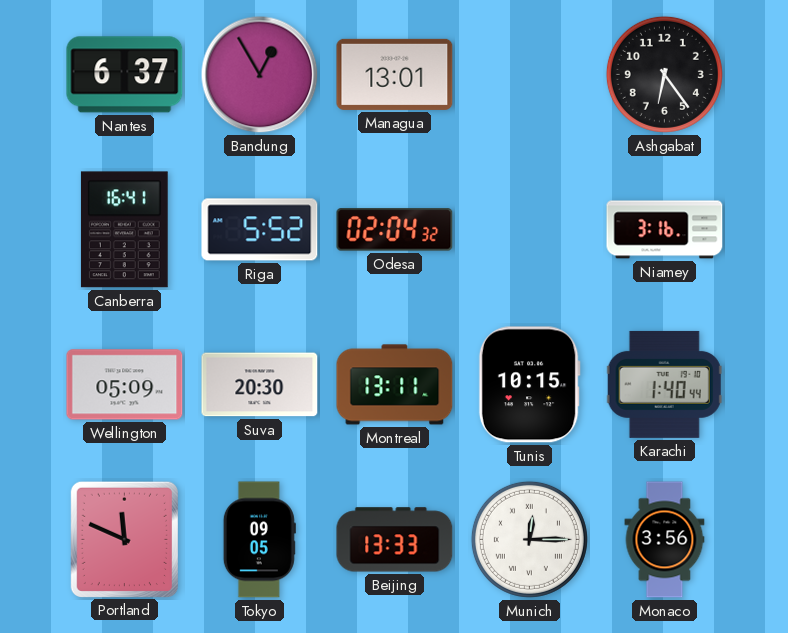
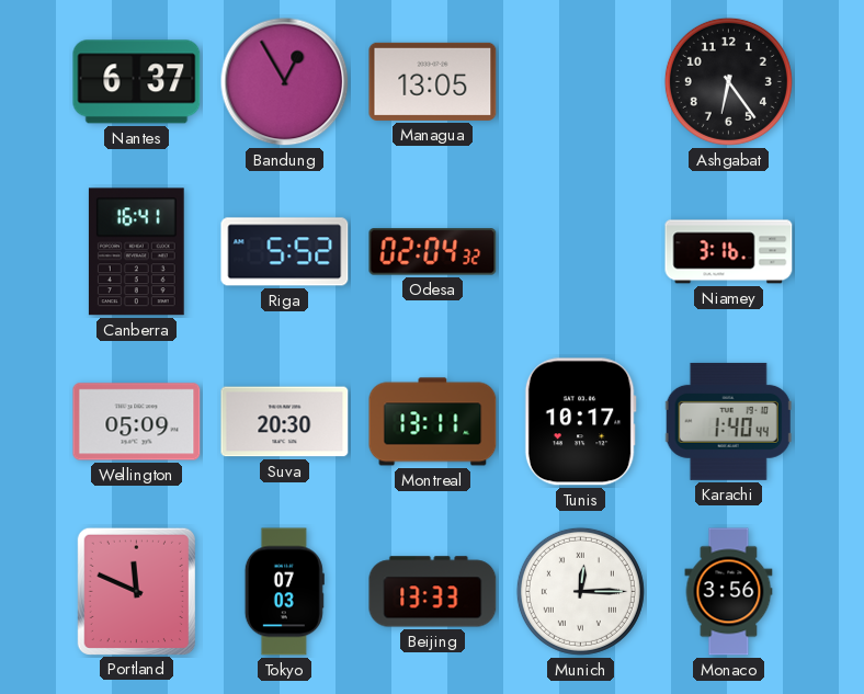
Managua: 13:01 -> 13:05
Tunis: 10:15 -> 10:17
Tokyo: 09:05 -> 07:03
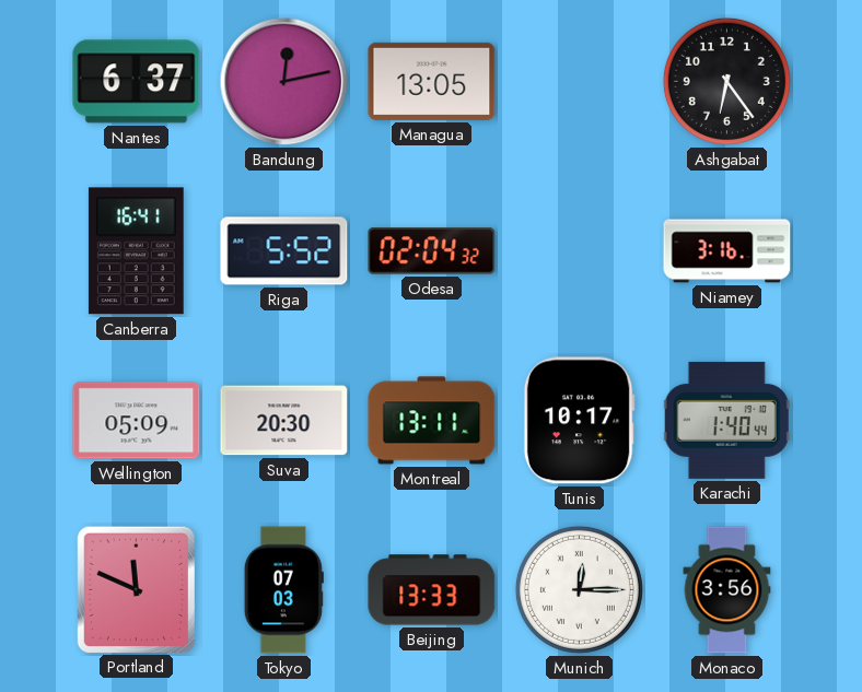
Bandung: 12:55 -> 12:13
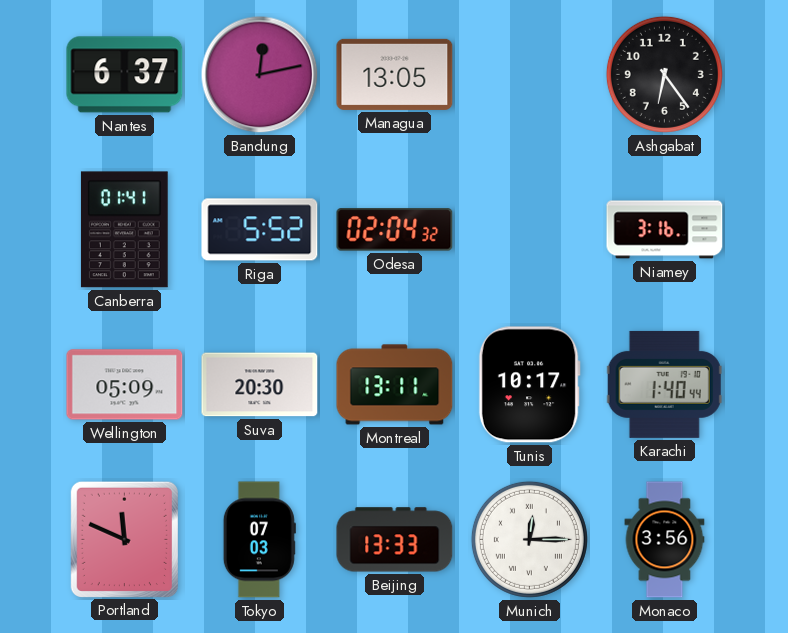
Canberra: 16:41 -> 01:41
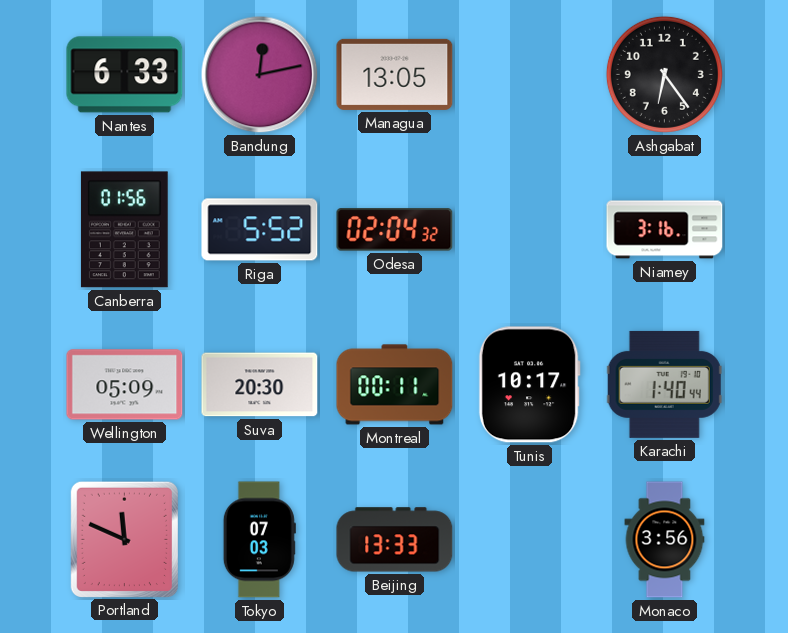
Nantes: 6:37 -> 6:33
Canberra: 01:41 -> 01:56
Montreal: 13:11 -> 00:11
Munich: 12:15 -> none
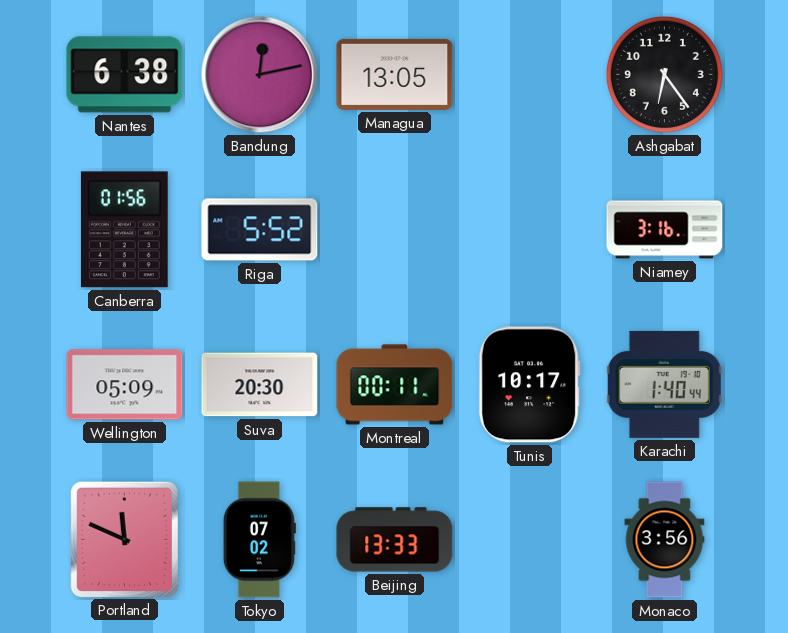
Nantes: 6:33 -> 6:38
Odesa: 02:04 -> none
Tokyo: 07:03 -> 07:02
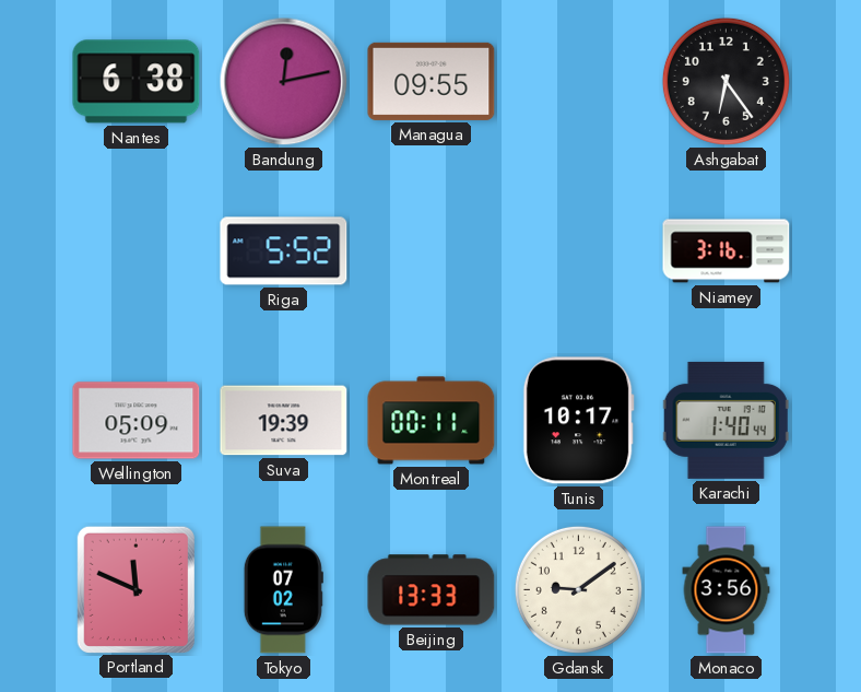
Managua: 13:05 -> 09:55
Canberra: 01:56 -> none
Suva: 20:30 -> 19:39
Gdansk: none -> 9:09
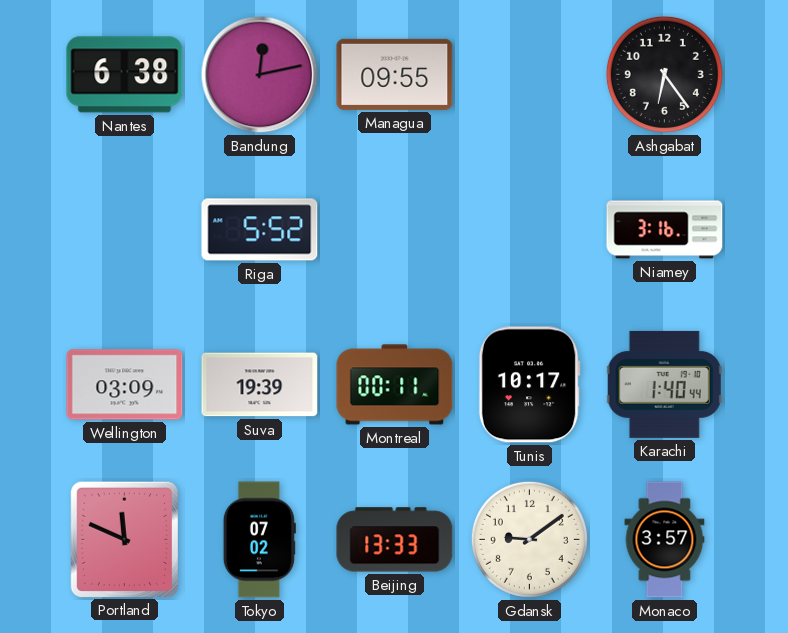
Wellington: 05:09 -> 03:09
Monaco: 3:56 -> 3:57
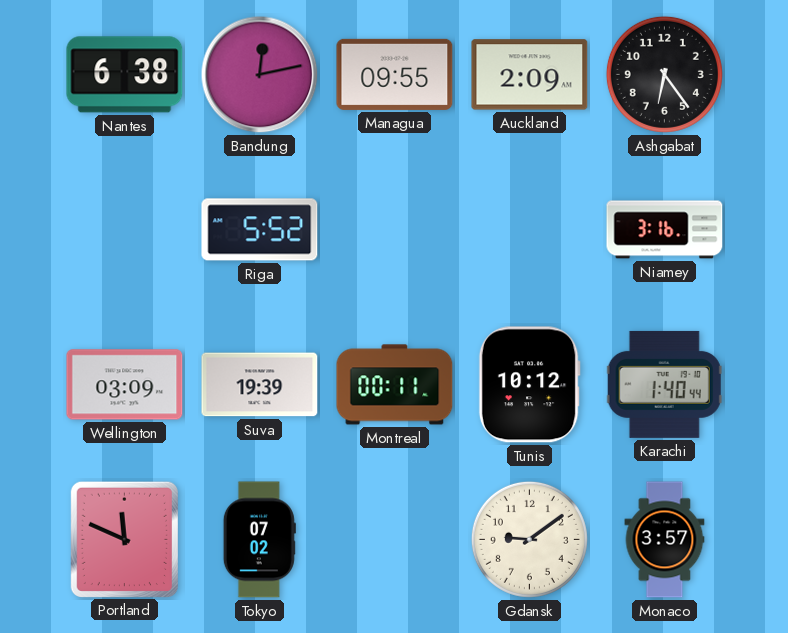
Auckland: none -> 2:09
Tunis: 10:17 -> 10:12
Beijing: 13:33 -> none
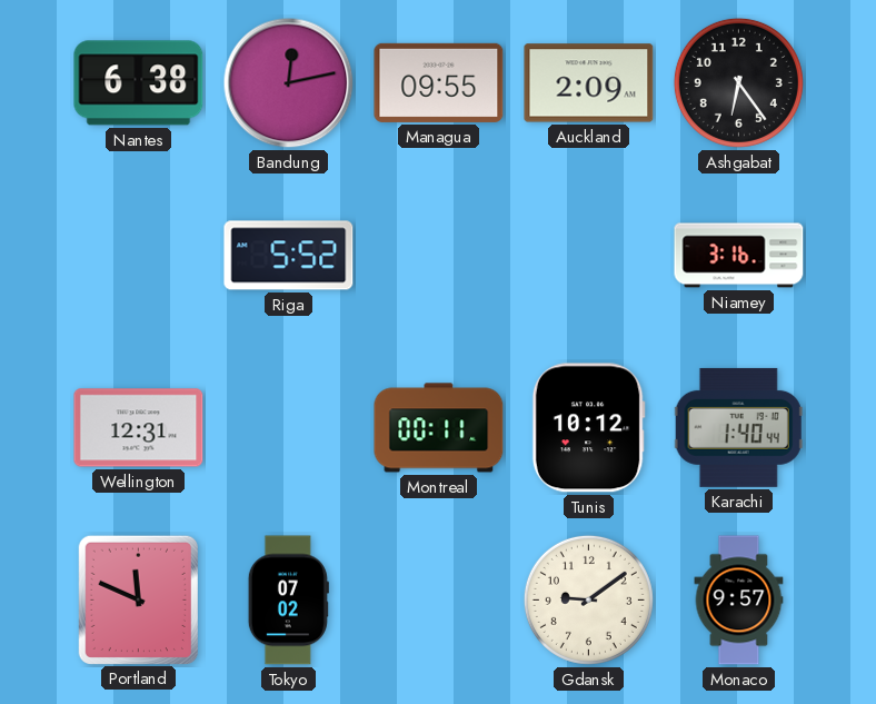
Wellington: 03:09 -> 12:31
Suva: 19:39 -> none
Monaco: 3:57 -> 9:57
